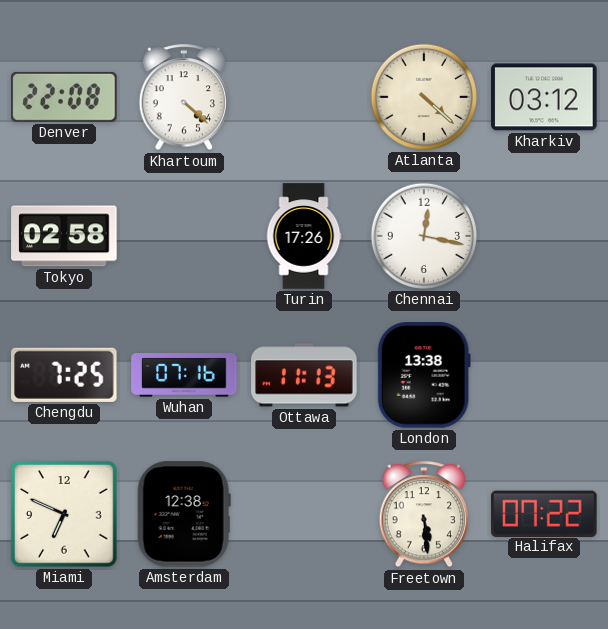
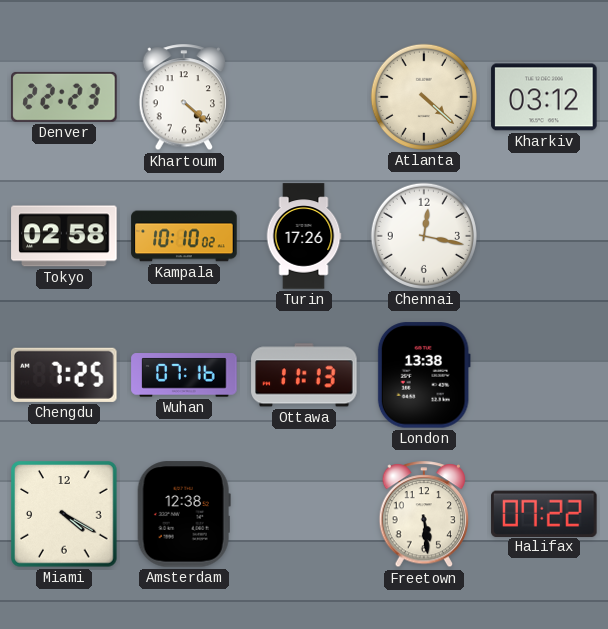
Denver: 22:08 -> 22:23
Kampala: none -> 10:10
Miami: 6:49 -> 4:20
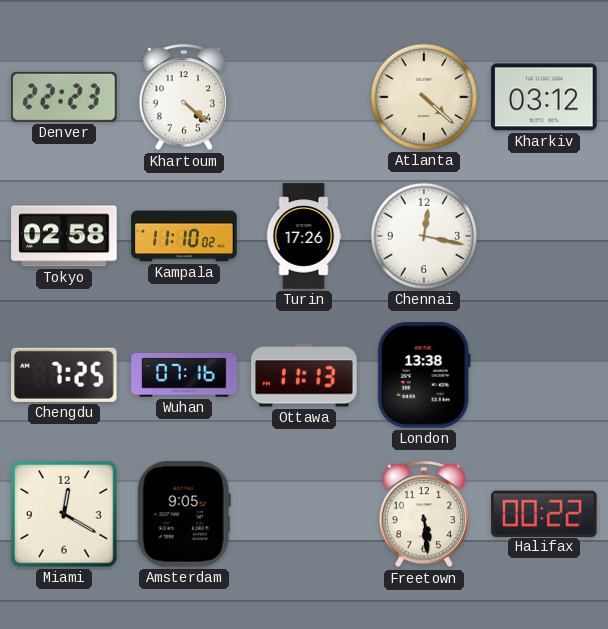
Kampala: 10:10 -> 11:10
Miami: 4:20 -> 12:20
Amsterdam: 12:38 -> 9:05
Halifax: 07:22 -> 00:22
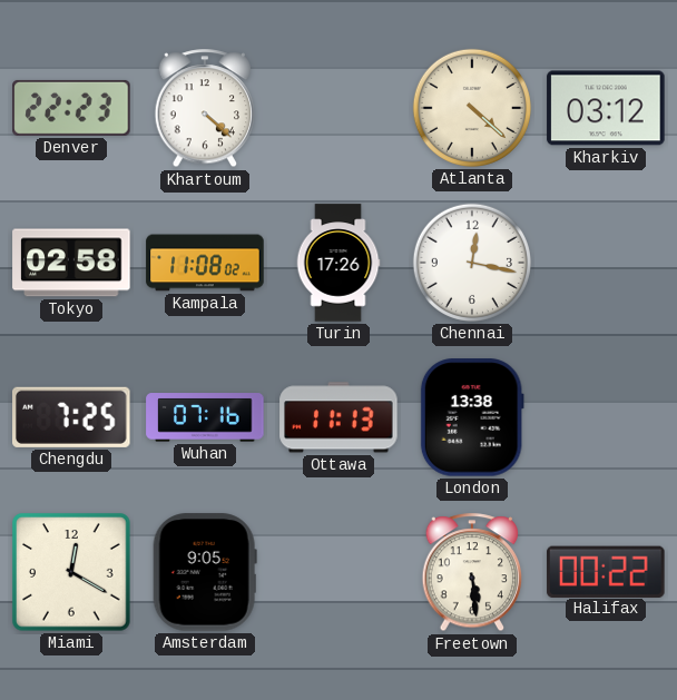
Kampala: 11:10 -> 11:08
